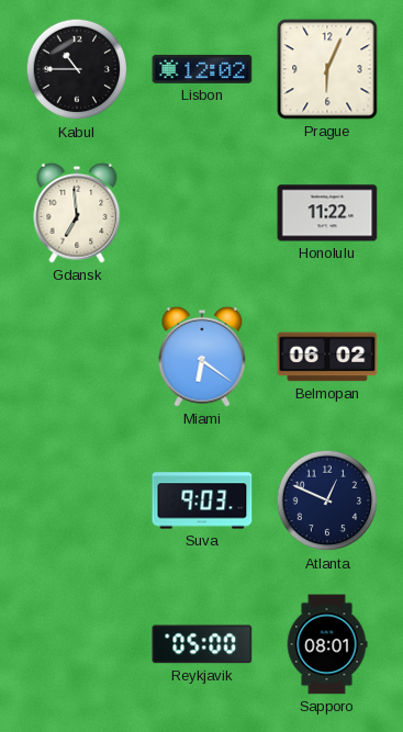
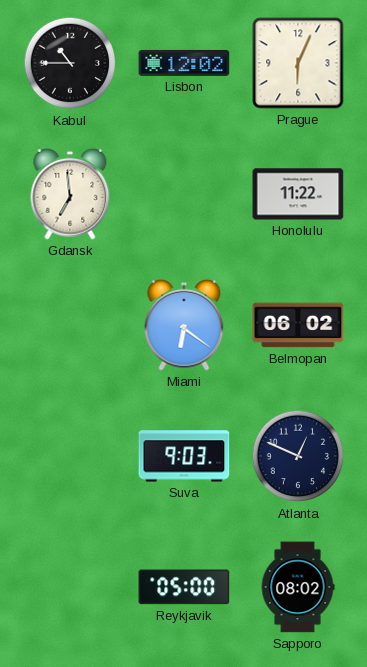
Sapporo: 08:01 -> 08:02
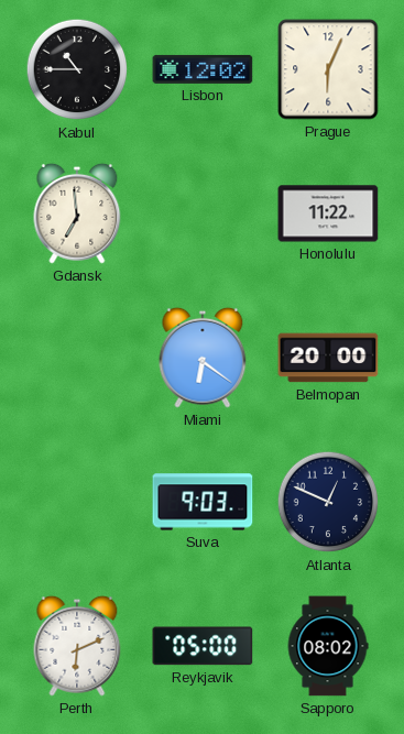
Belmopan: 06:02 -> 20:00
Perth: none -> 6:11
